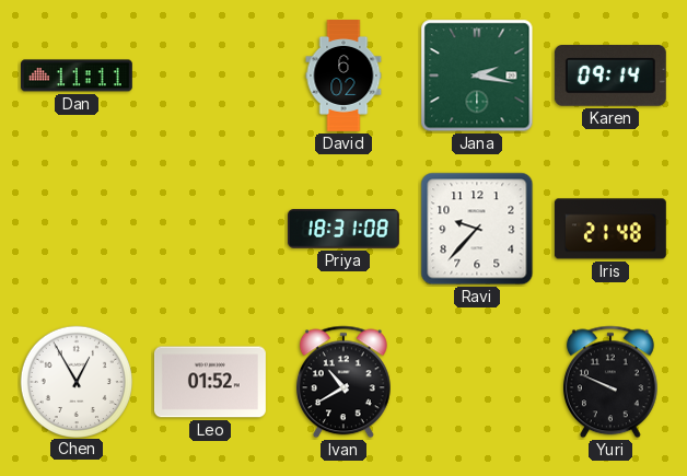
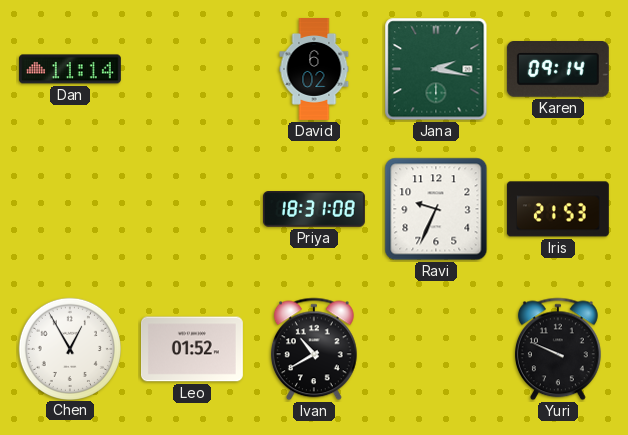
Dan: 11:11 -> 11:14
Ravi: 9:37 -> 9:34
Iris: 21:48 -> 21:53
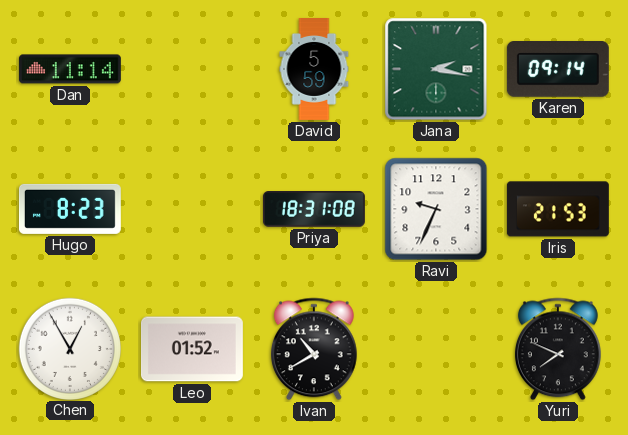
David: 6:02 -> 5:59
Hugo: none -> 8:23
Yuri: 9:49 -> 7:49
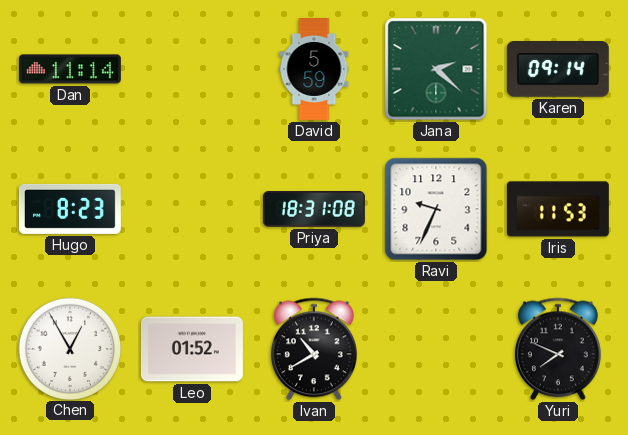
Jana: 2:17 -> 2:22
Iris: 21:53 -> 11:53
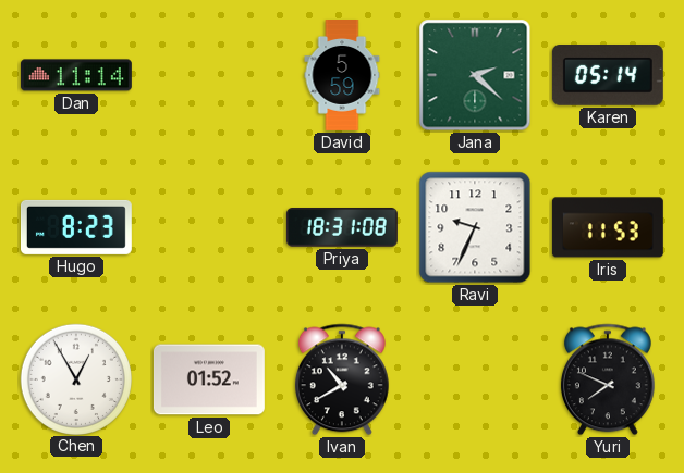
Karen: 09:14 -> 05:14
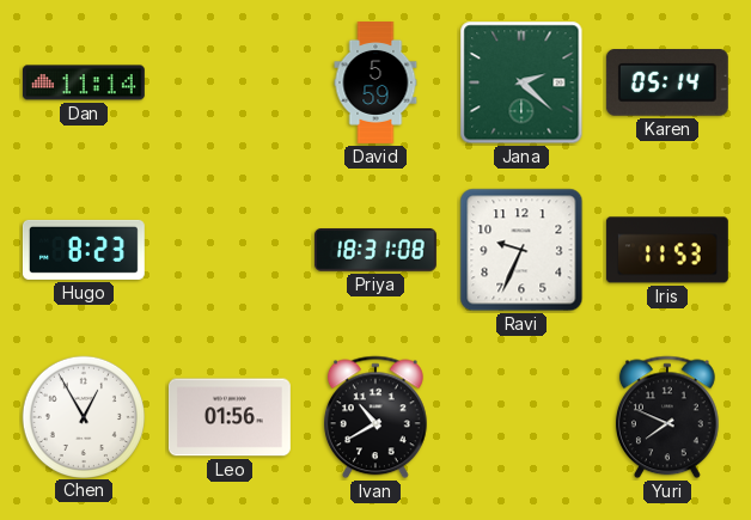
Leo: 01:52 -> 01:56
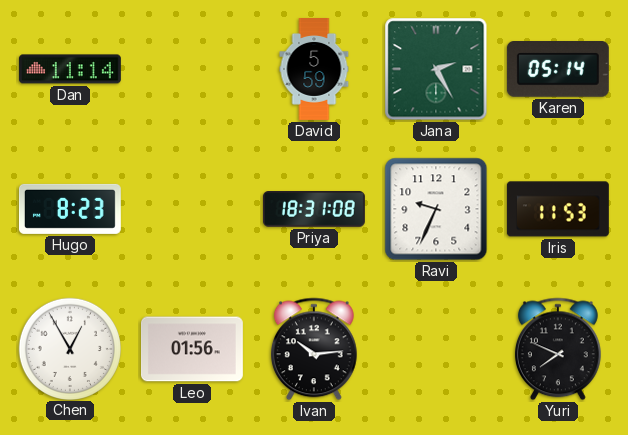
Jana: 2:22 -> 2:25
Ivan: 10:40 -> 10:14
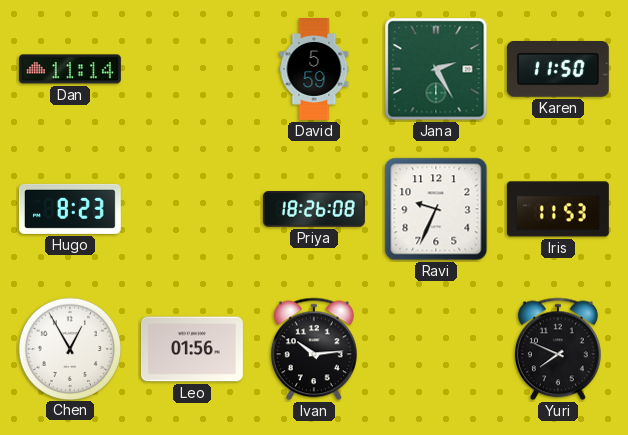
Karen: 05:14 -> 11:50
Priya: 18:31 -> 18:26
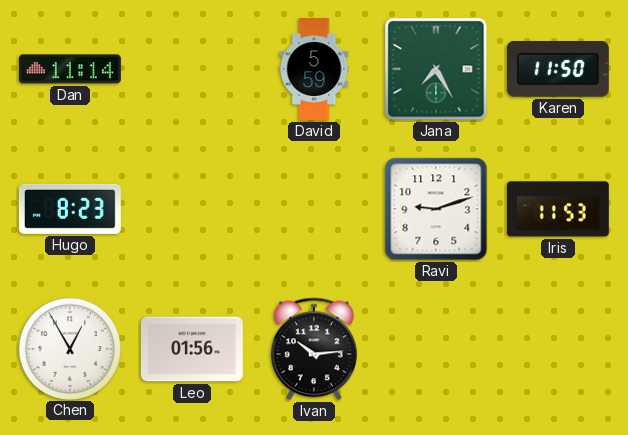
Jana: 2:25 -> 7:25
Priya: 18:26 -> none
Ravi: 9:34 -> 9:12
Yuri: 7:49 -> none
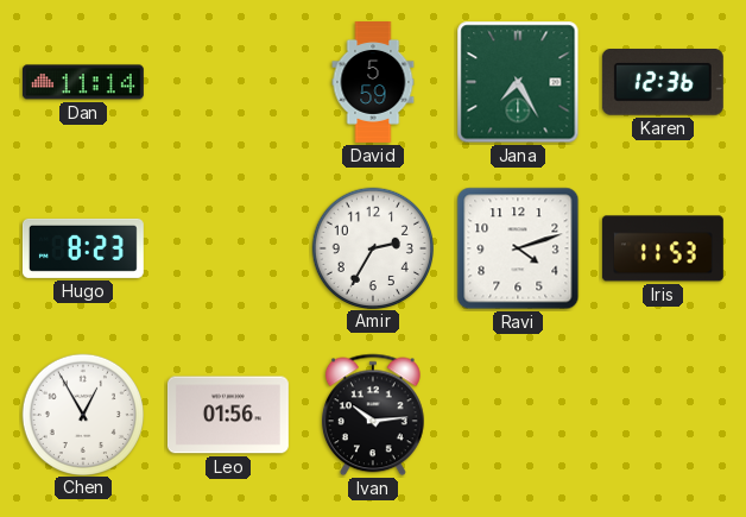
Karen: 11:50 -> 12:36
Amir: none -> 2:35
Ravi: 9:12 -> 4:12
